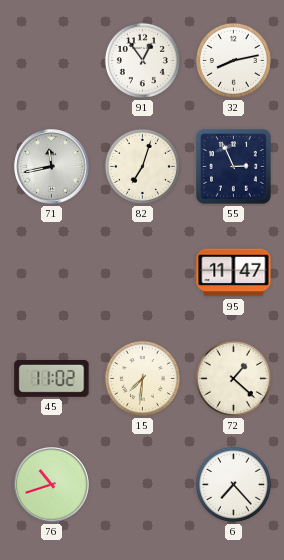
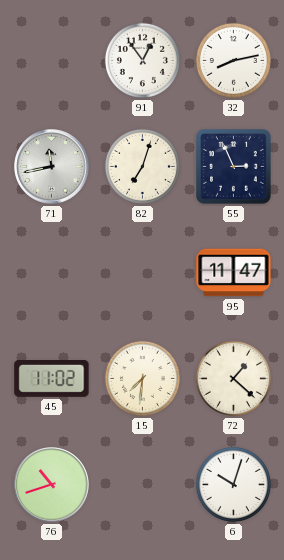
6: 7:23 -> 10:03
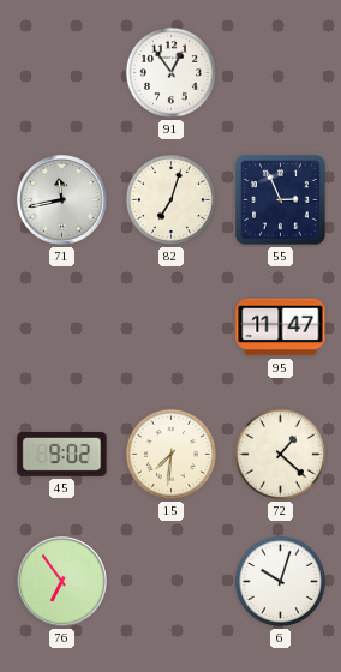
32: 8:13 -> none
45: 11:02 -> 9:02
76: 10:42 -> 6:54
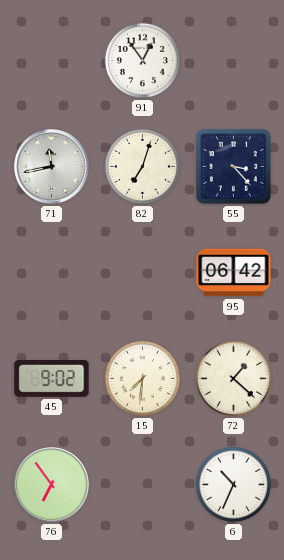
55: 2:56 -> 3:23
95: 11:47 -> 06:42
6: 10:03 -> 10:34
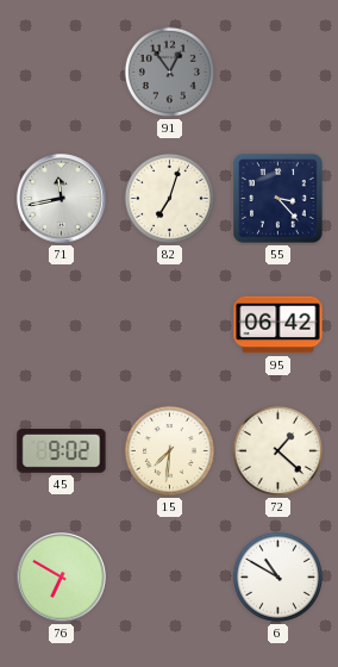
91 dial: white -> grey
76: 6:54 -> 6:50
6: 10:34 -> 10:50
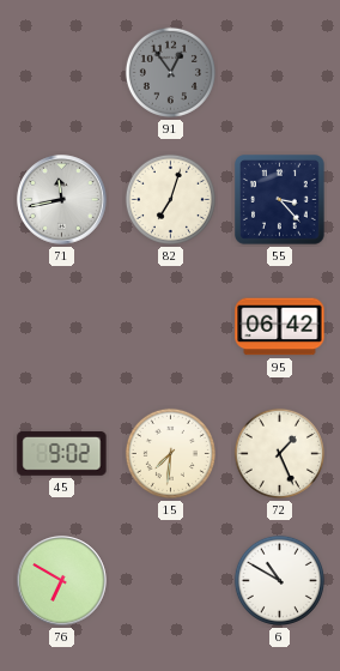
72: 1:22 -> 1:26
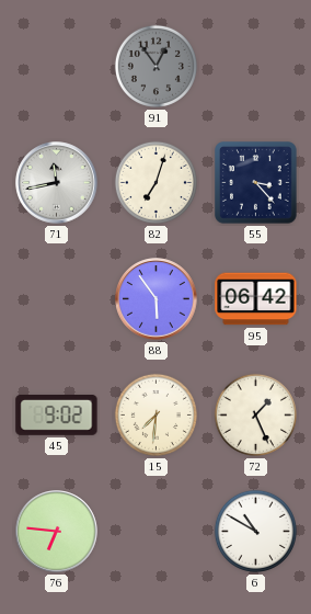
88: none -> 5:54
76: 6:50 -> 6:46
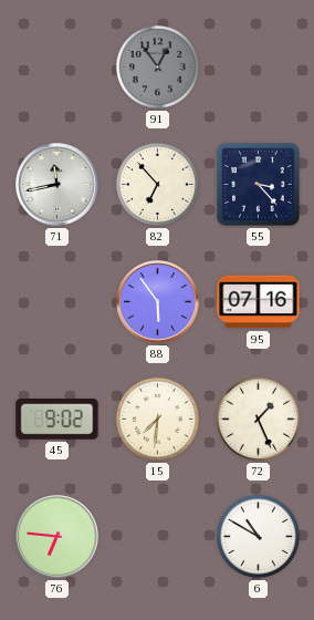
82: 7:03 -> 6:53
95: 06:42 -> 07:16
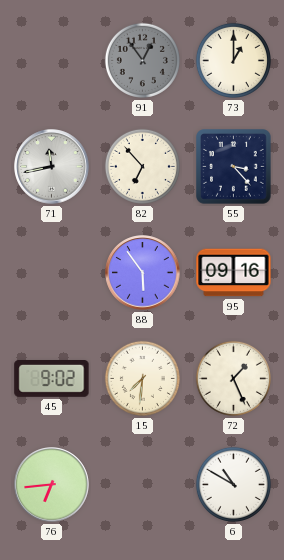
73: none -> 1:00
95: 07:16 -> 09:16
76: 6:46 -> 6:44
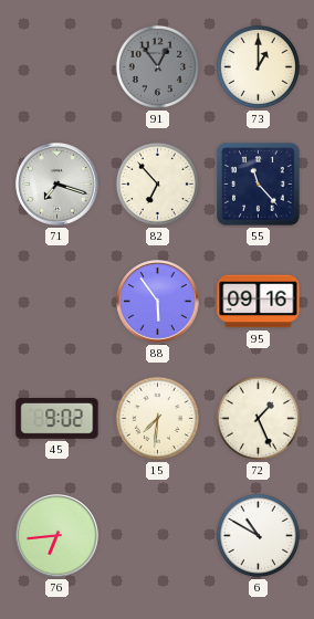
71: 11:43 -> 7:18
55: 3:23 -> 11:23
